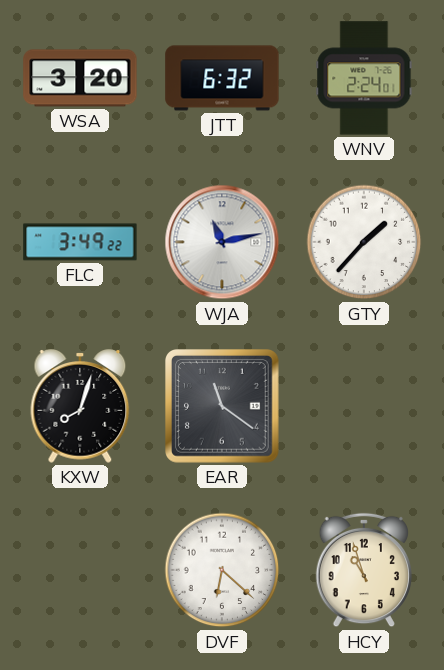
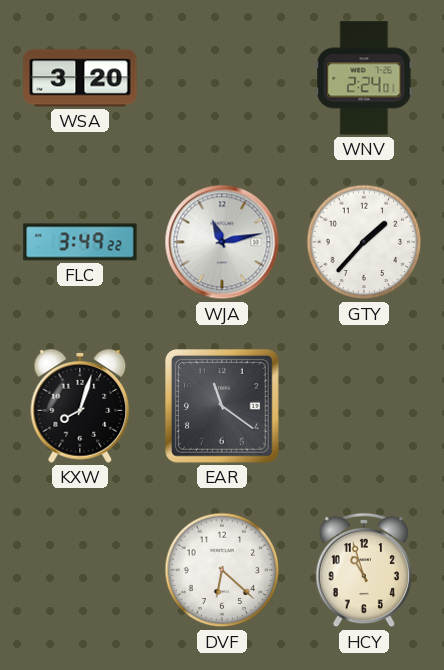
JTT: 6:32 -> none
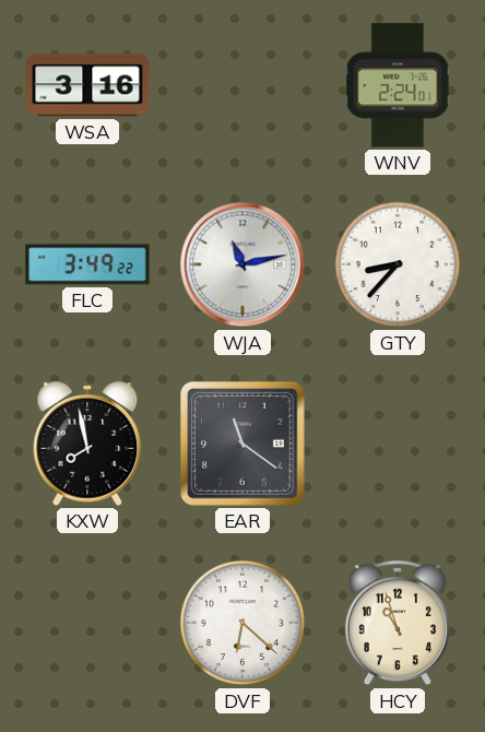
WSA: 3:20 -> 3:16
GTY: 1:37 -> 8:37
KXW: 8:03 -> 7:58
